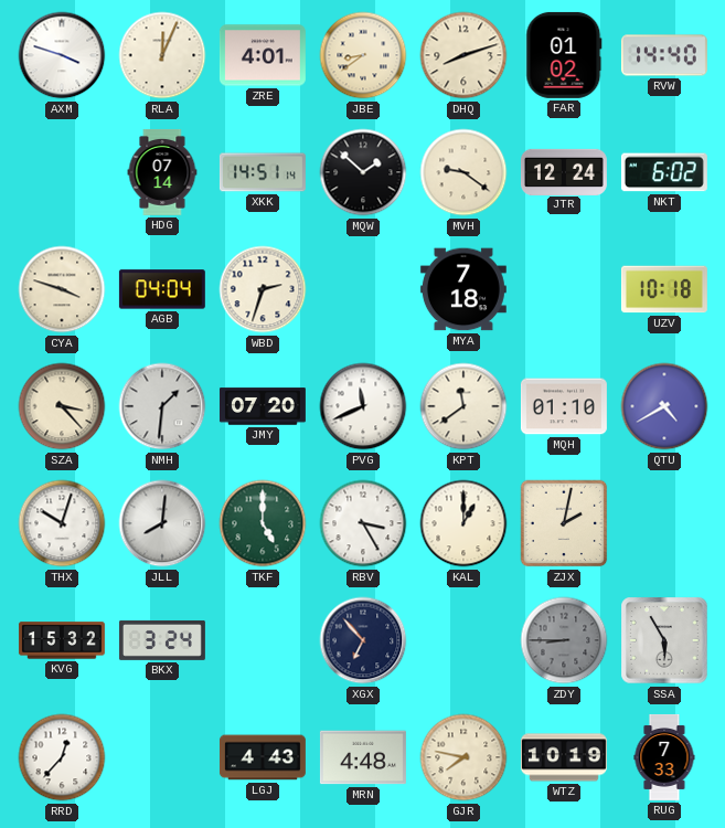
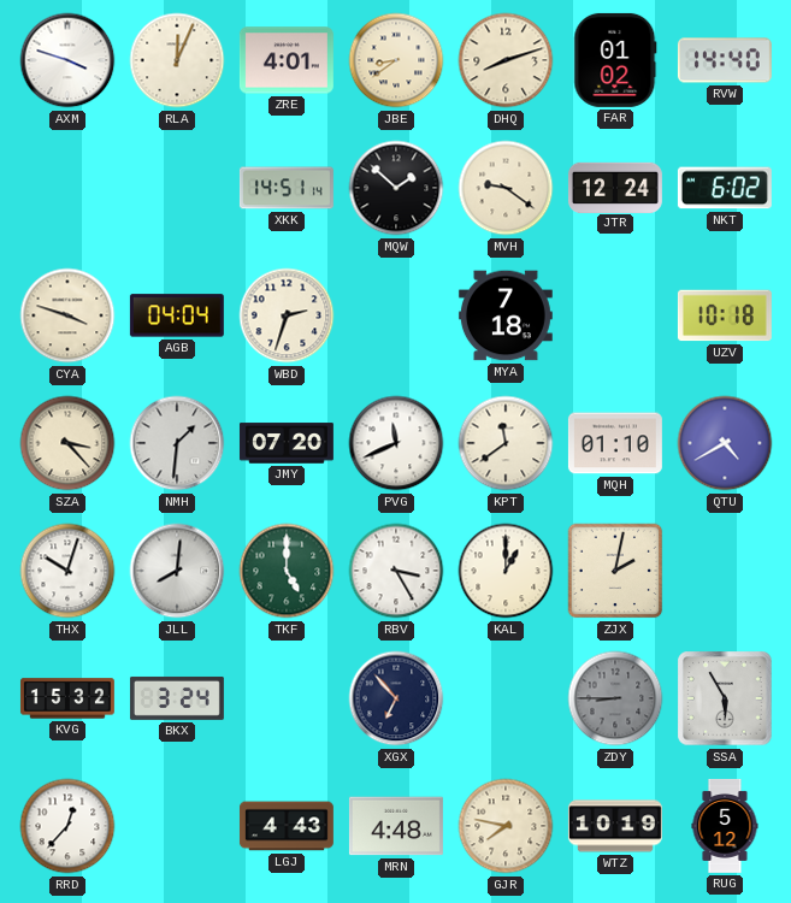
HDG: 07:14 -> none
RUG: 7:33 -> 5:12
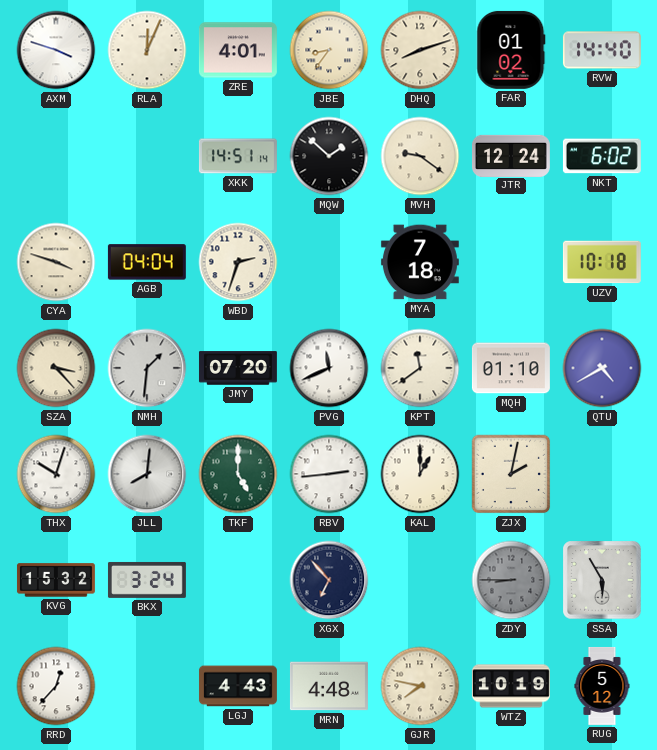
JBE: 8:39 -> 8:36
RBV: 3:25 -> 2:44
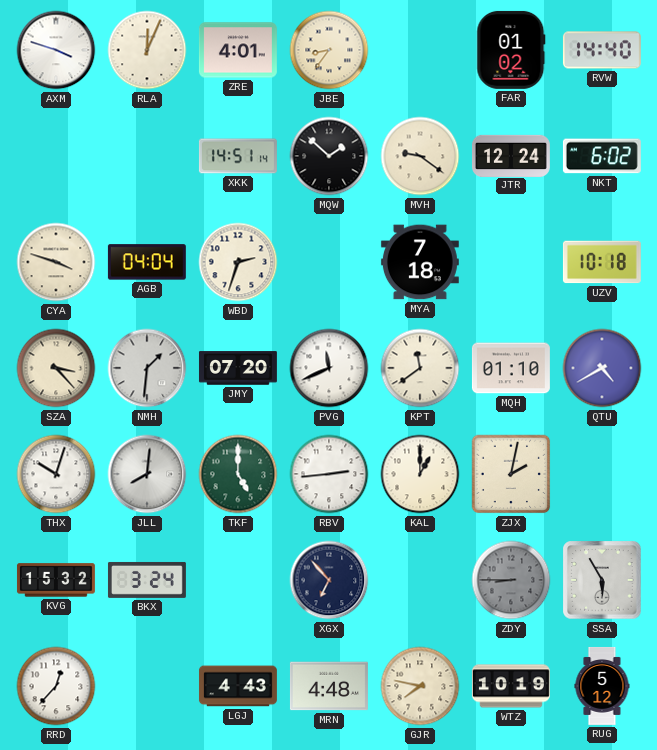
DHQ: 8:12 -> none
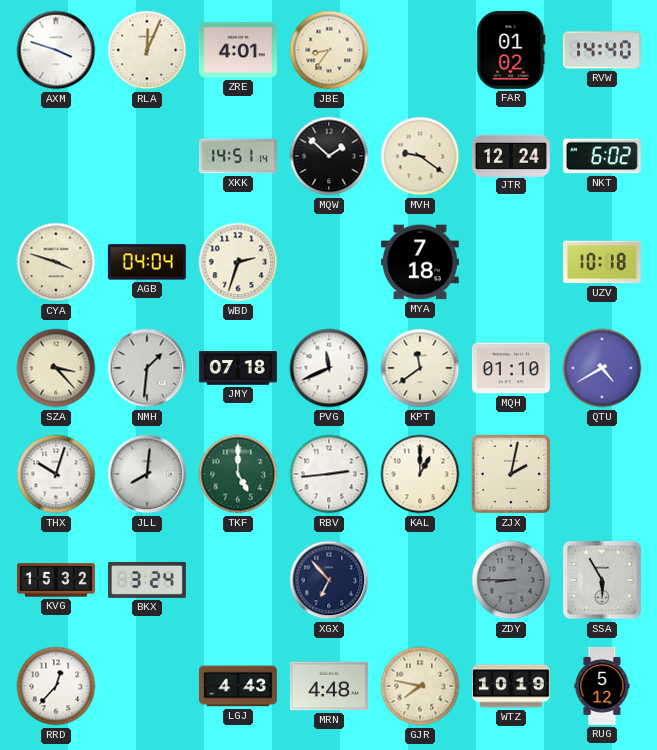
JMY: 07:20 -> 07:18
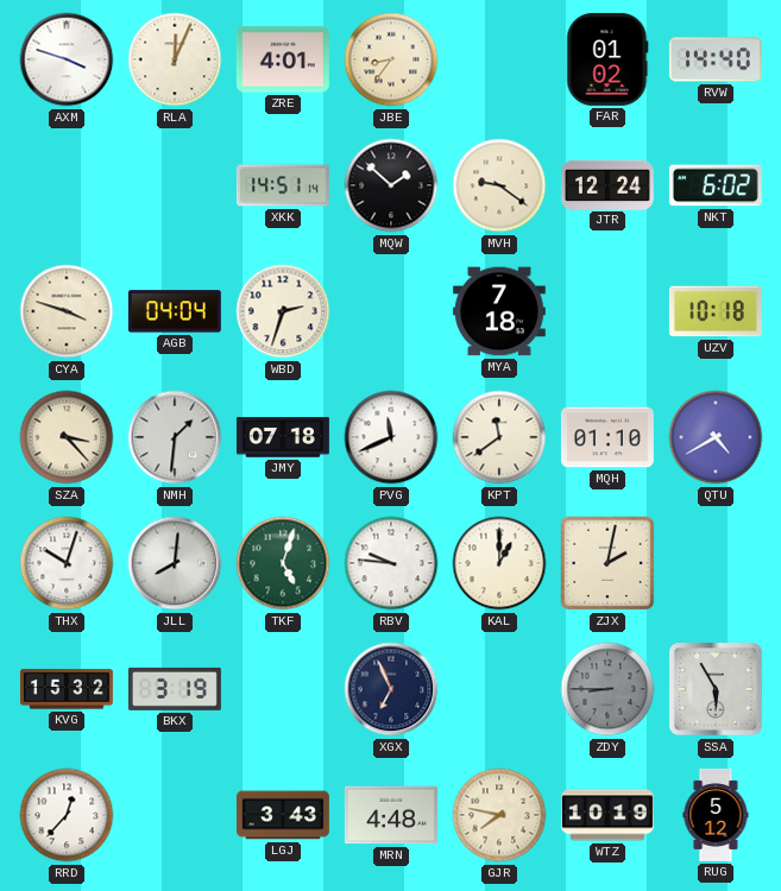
TKF: 5:00 -> 5:03
RBV: 2:44 -> 9:46
BKX: 3:24 -> 3:19
XGX: 6:53 -> 6:56
LGJ: 4:43 -> 3:43
